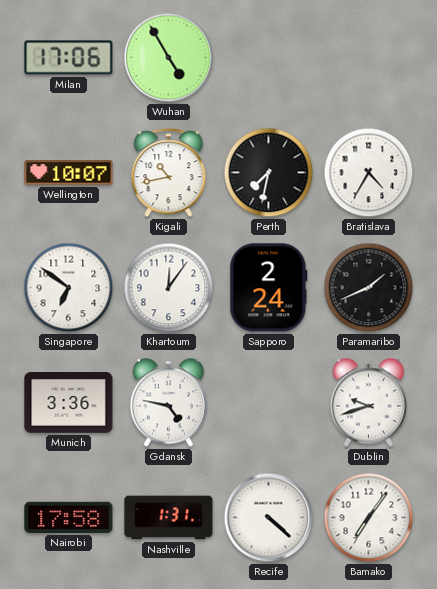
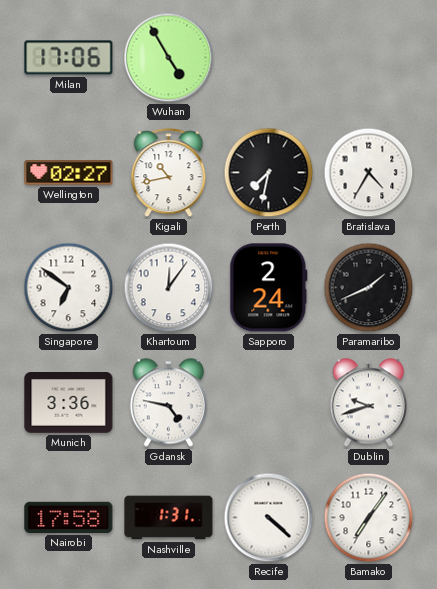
Wellington: 10:07 -> 02:27
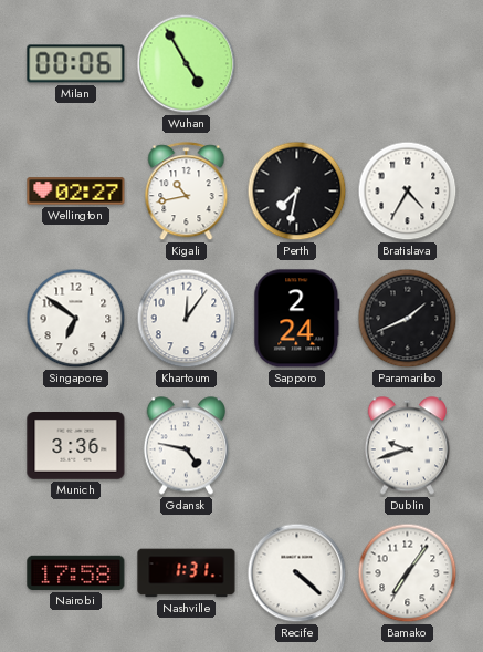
Milan: 17:06 -> 00:06
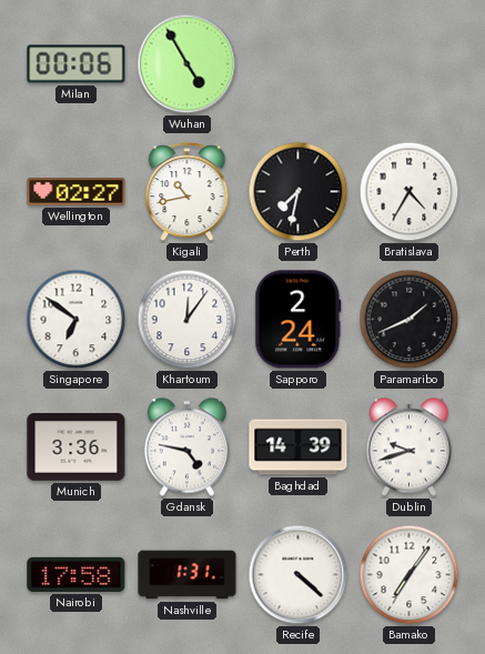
Baghdad: none -> 14:39
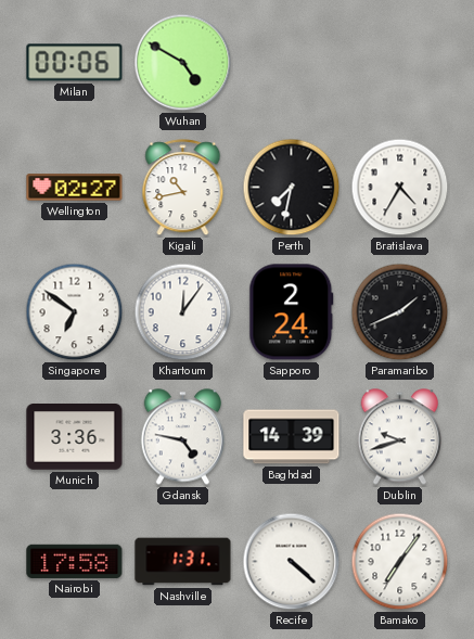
Wuhan: 4:55 -> 4:50
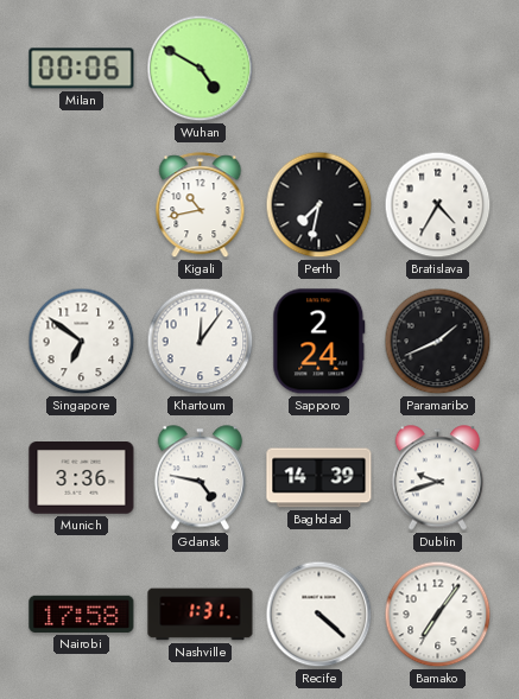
Wellington: 02:27 -> none
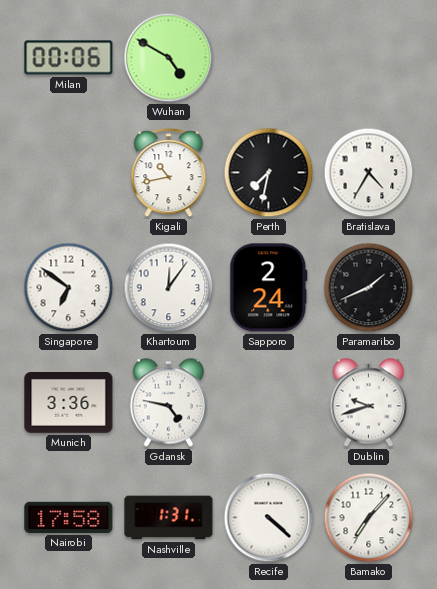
Baghdad: 14:39 -> none
Bamako: 7:06 -> 7:07
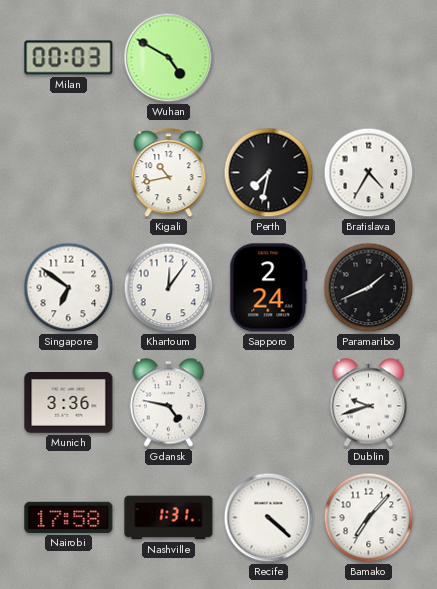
Milan: 00:06 -> 00:03
